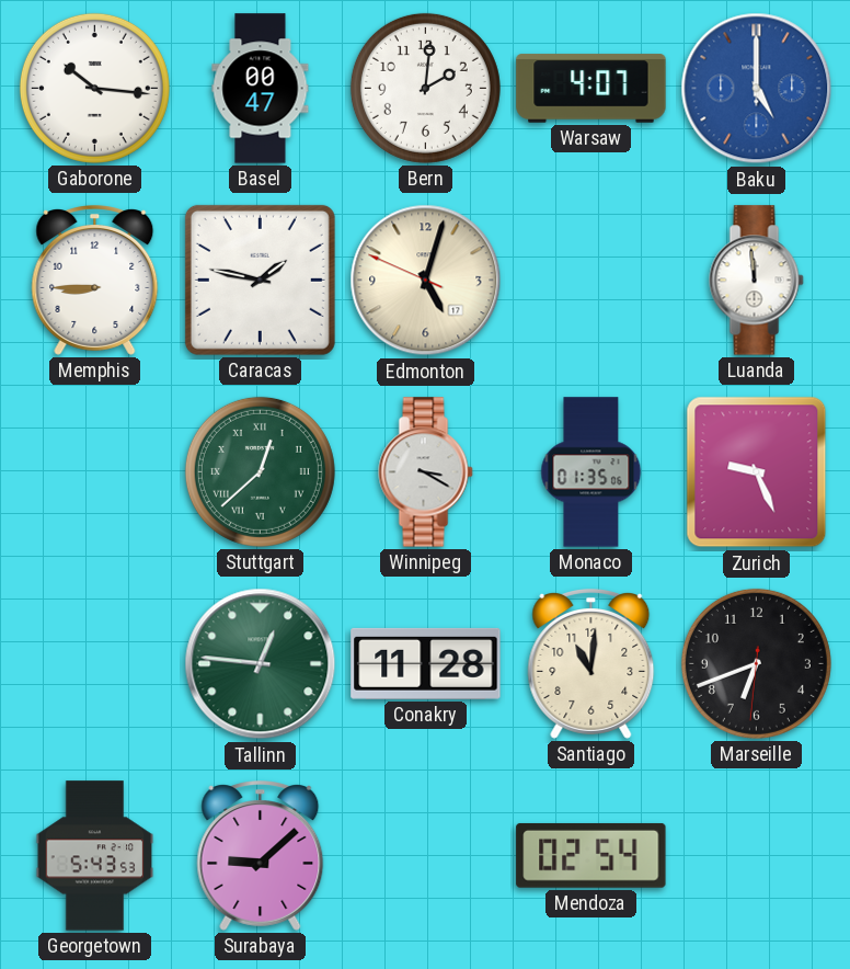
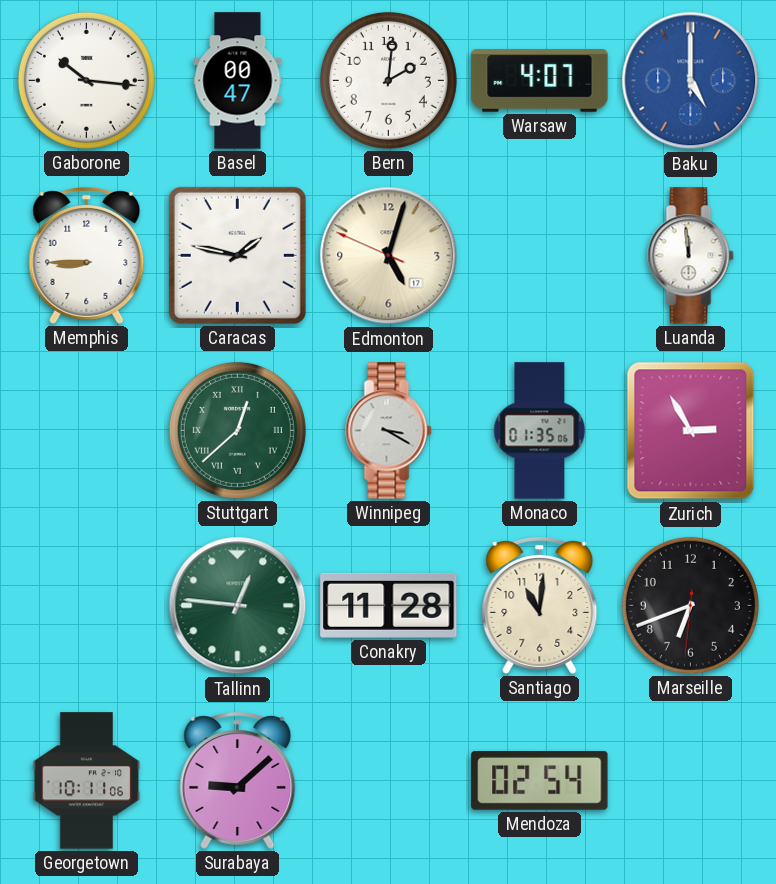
Zurich: 9:26 -> 2:55
Georgetown: 5:43 -> 10:11
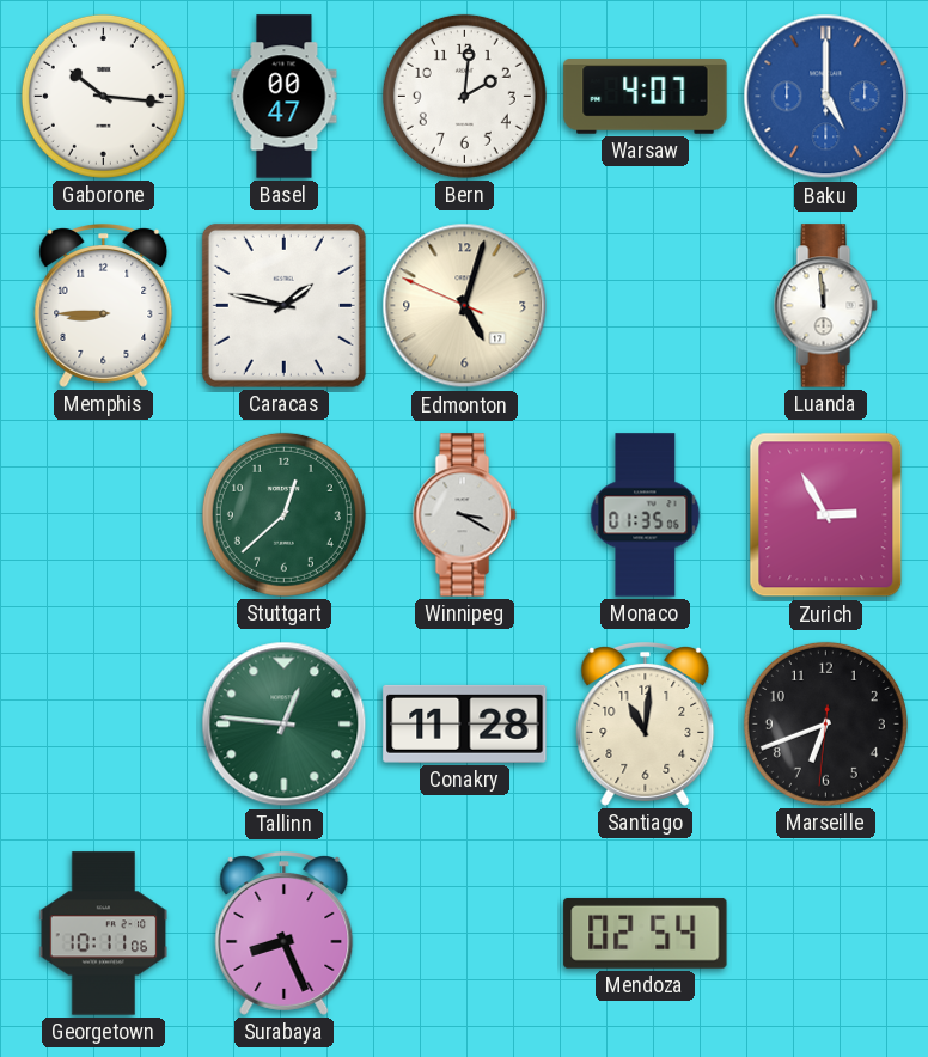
Stuttgart numerals: Roman -> Arabic
Surabaya: 9:08 -> 8:26
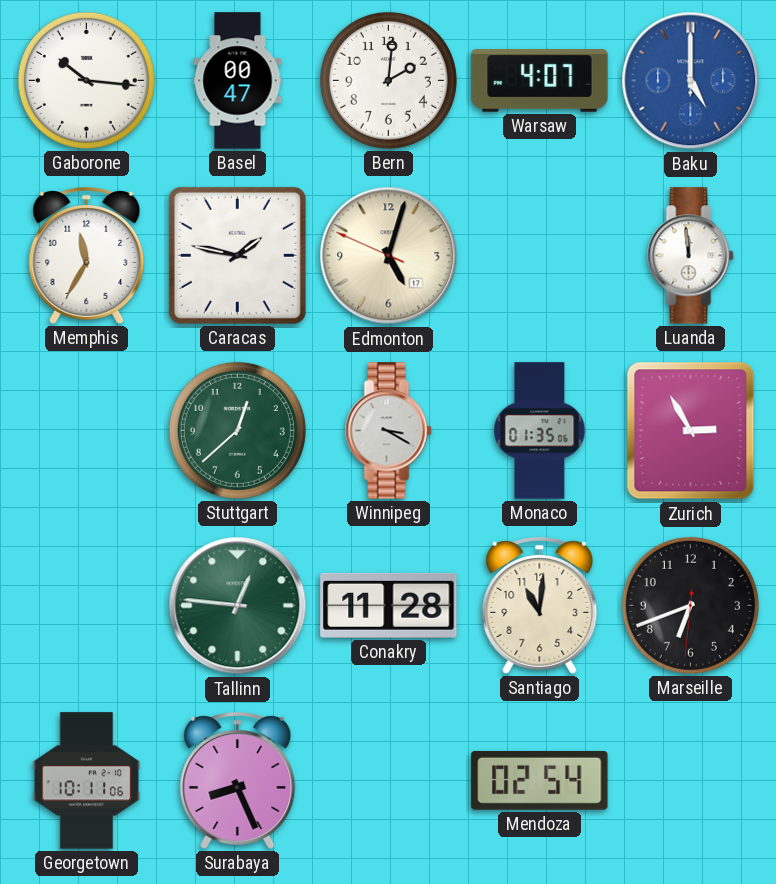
Memphis: 8:45 -> 11:35
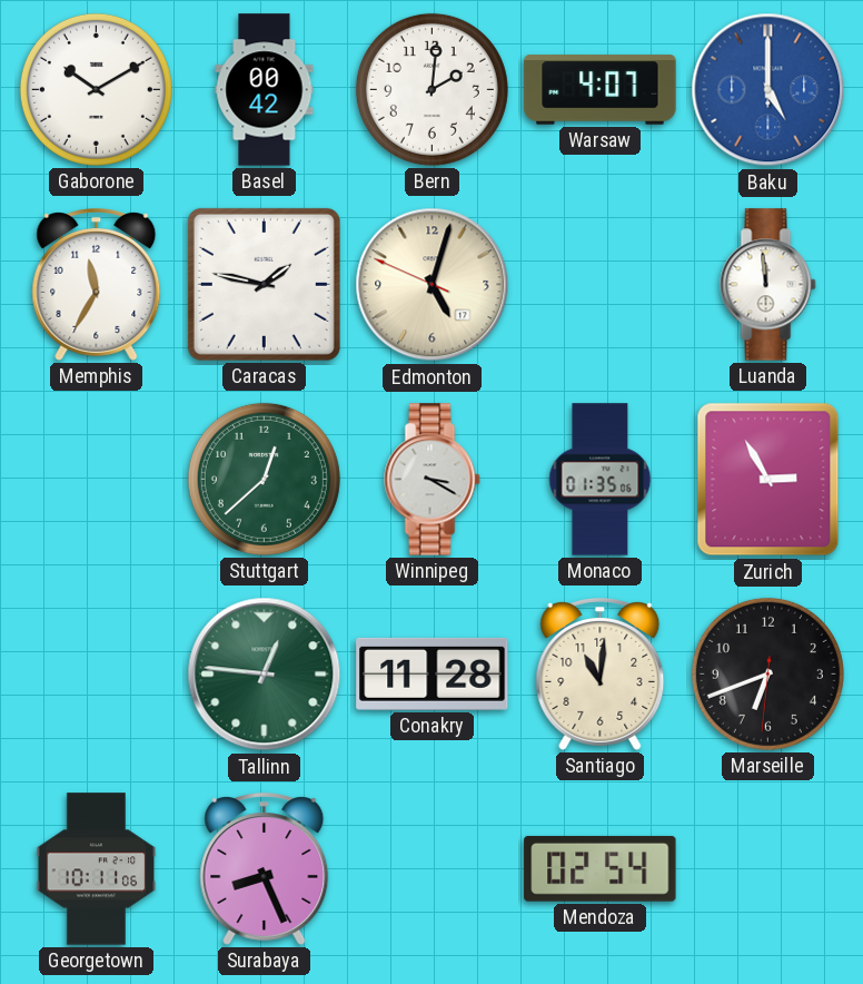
Gaborone: 10:16 -> 10:10
Basel: 00:47 -> 00:42
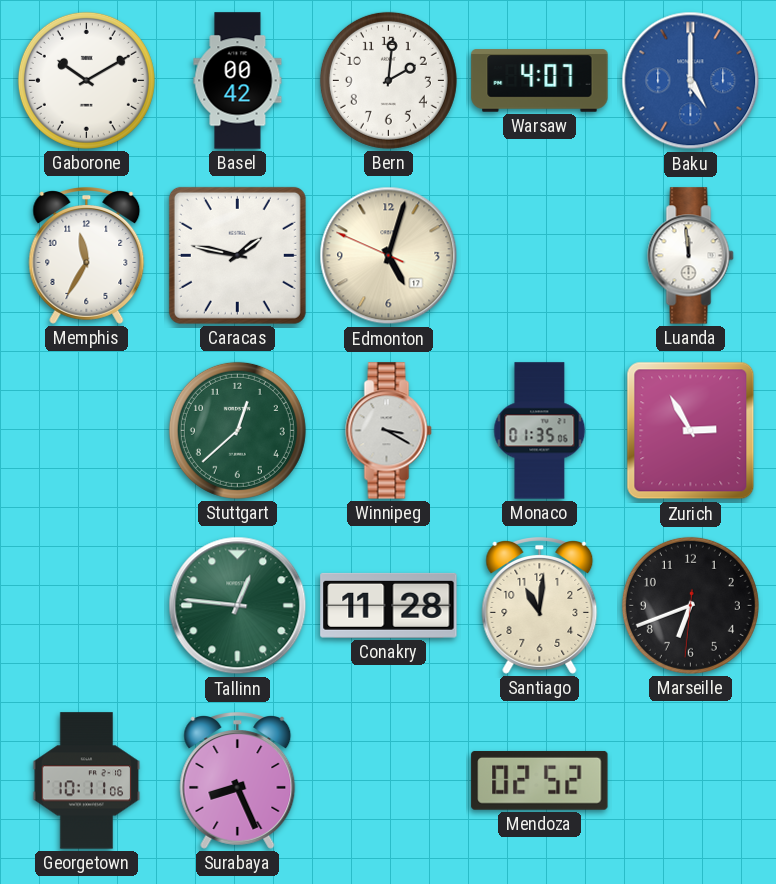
Mendoza: 02:54 -> 02:52
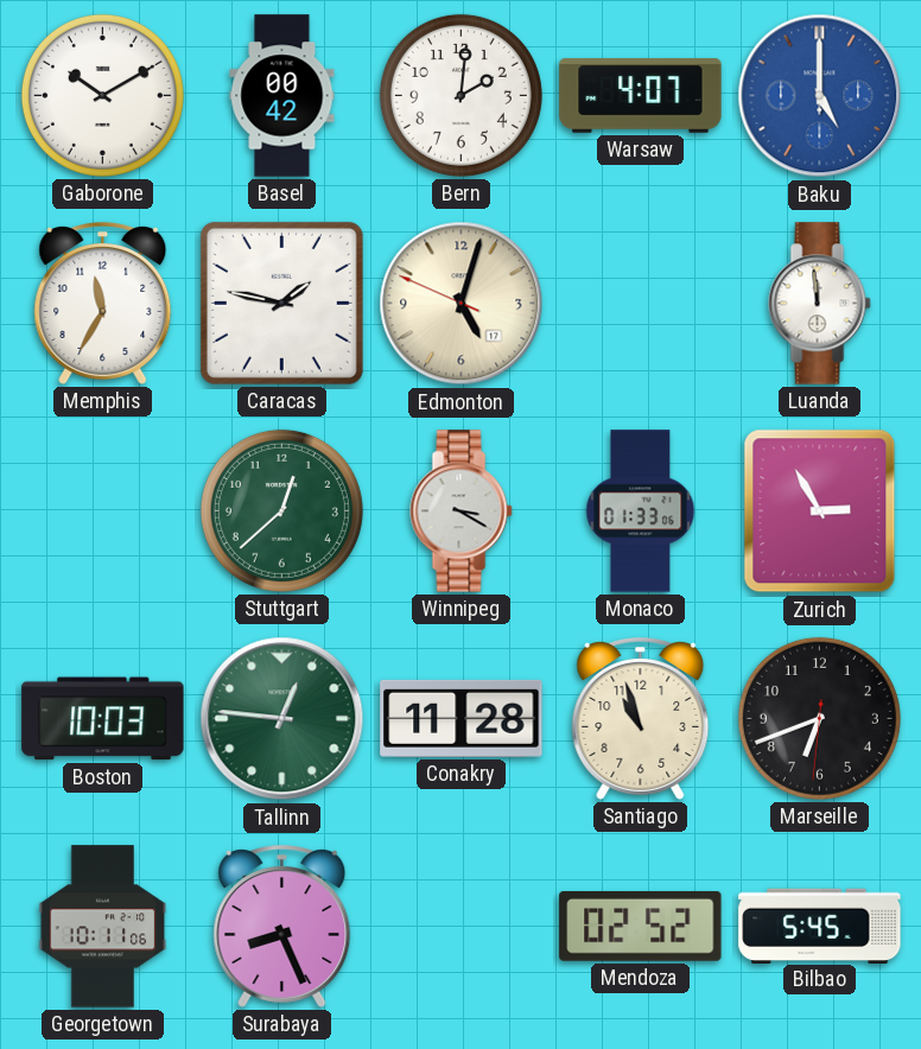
Monaco: 01:35 -> 01:33
Boston: none -> 10:03
Santiago: 11:01 -> 10:57
Bilbao: none -> 5:45
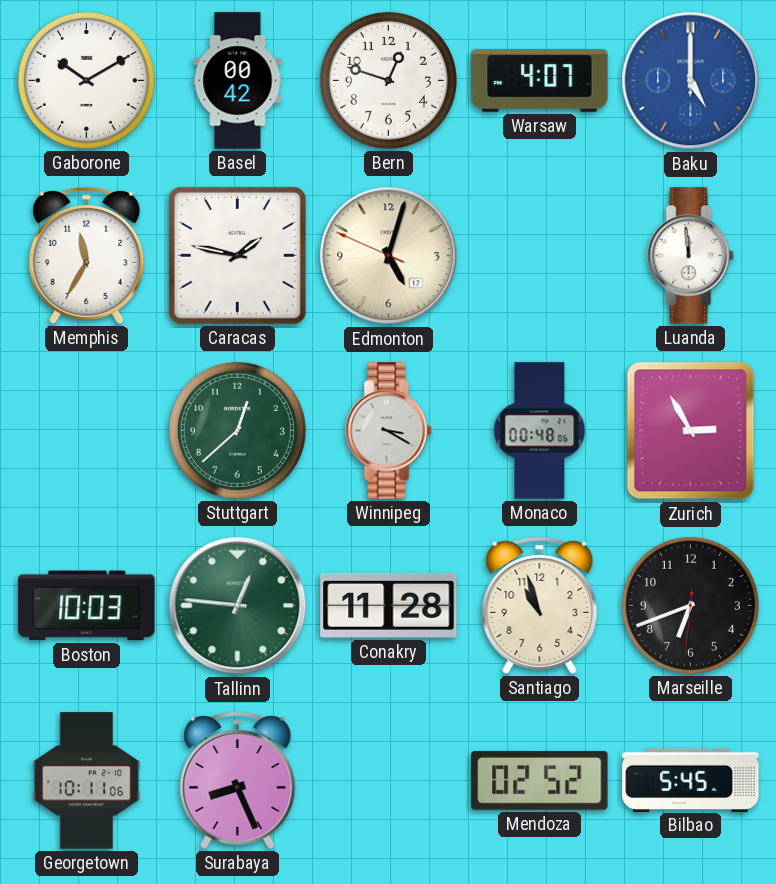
Bern: 2:01 -> 12:48
Monaco: 01:33 -> 00:48
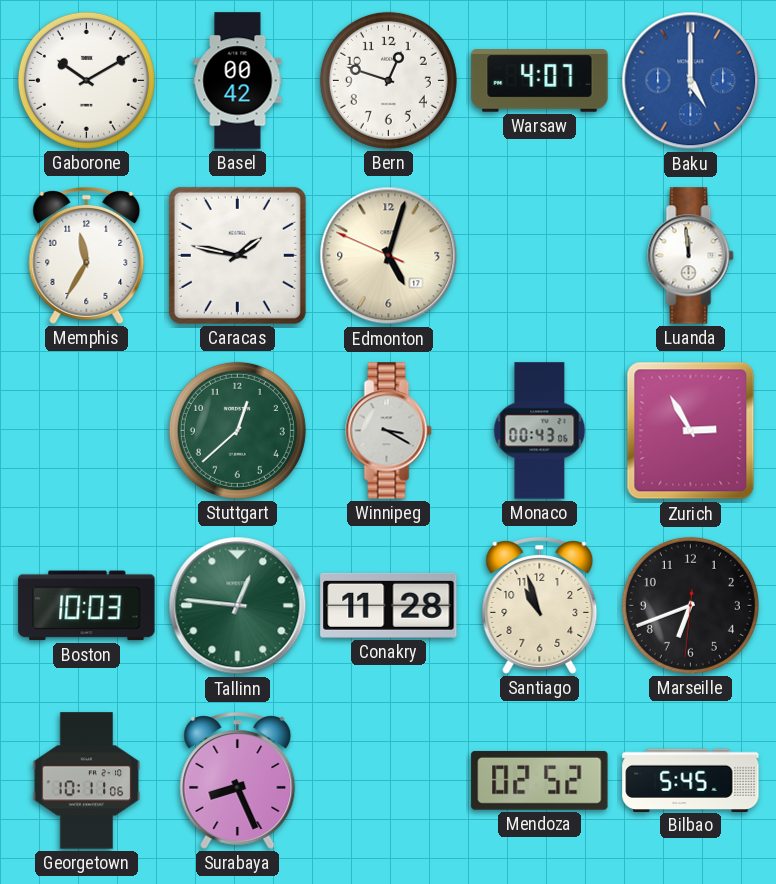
Monaco: 00:48 -> 00:43
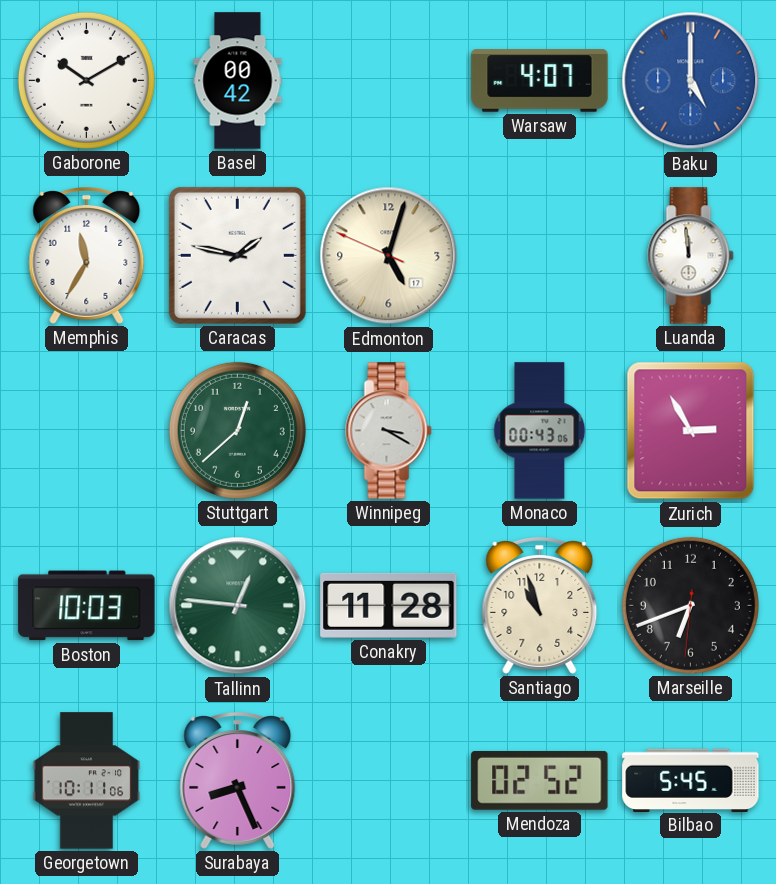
Bern: 12:48 -> none
